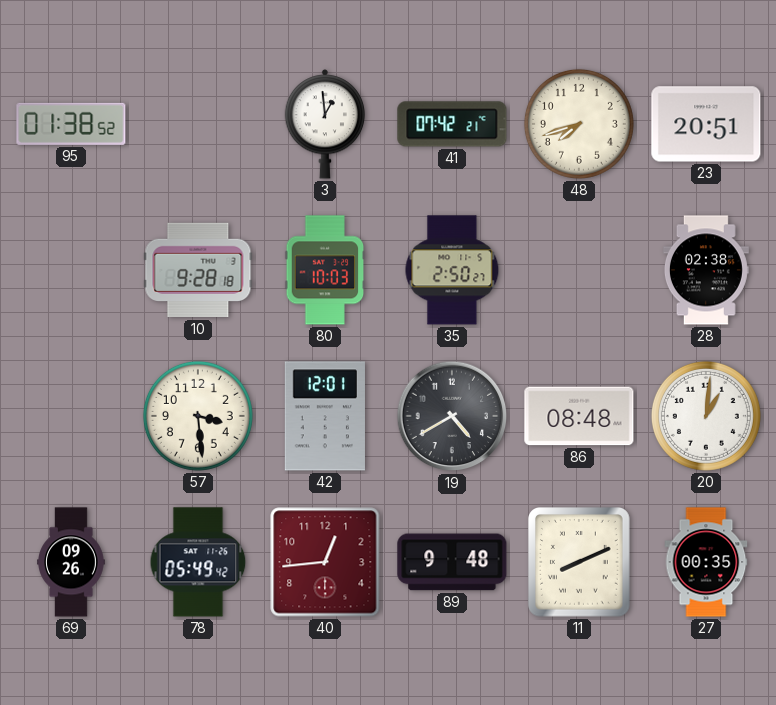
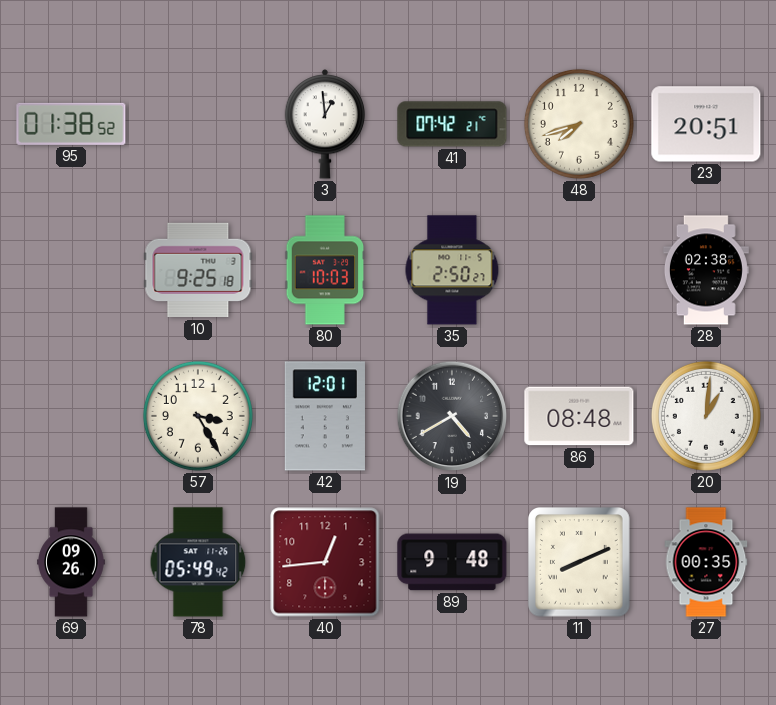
10: 9:28 -> 9:25
57: 3:29 -> 3:25
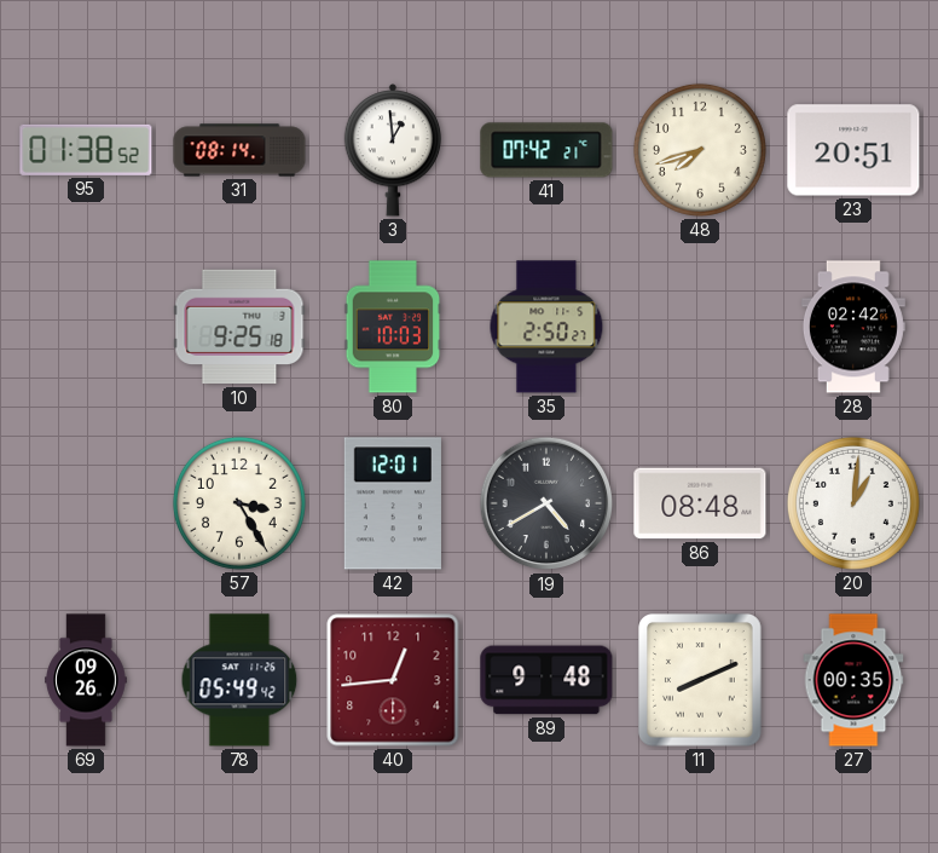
31: none -> 08:14
28: 02:38 -> 02:42
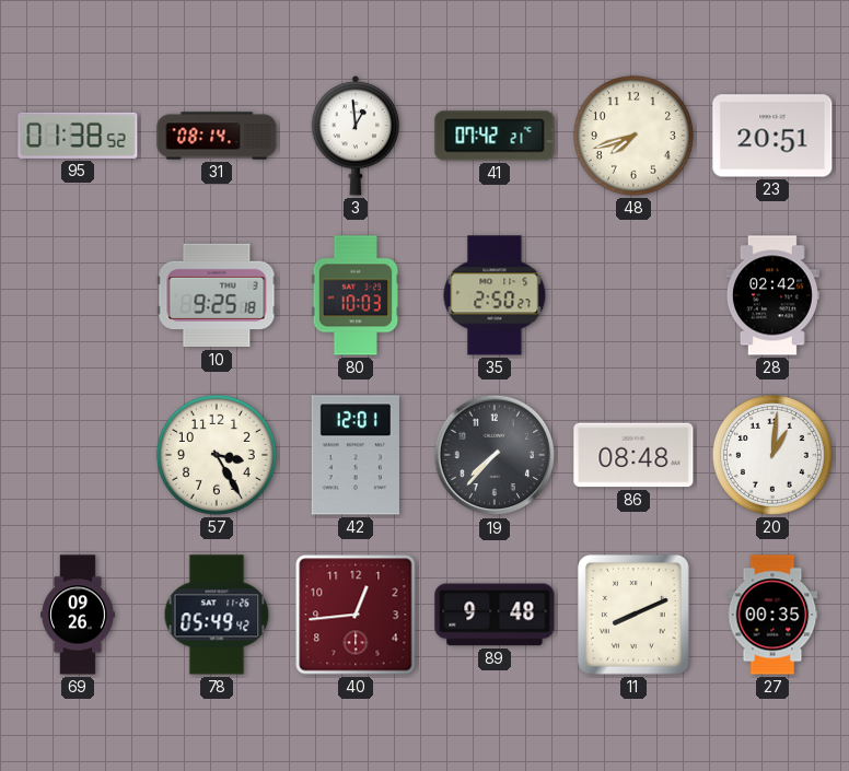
19: 4:40 -> 7:37
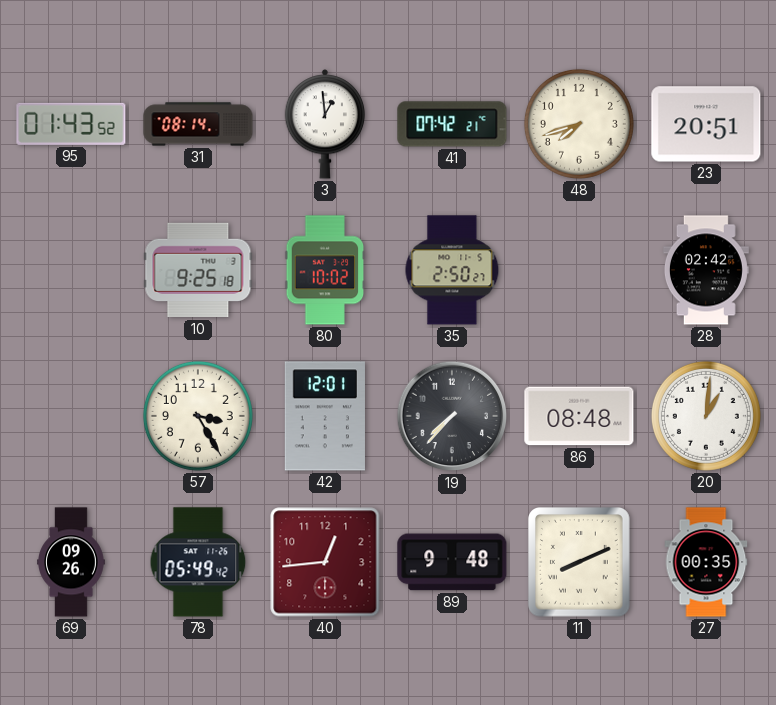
95: 01:38 -> 01:43
80: 10:03 -> 10:02
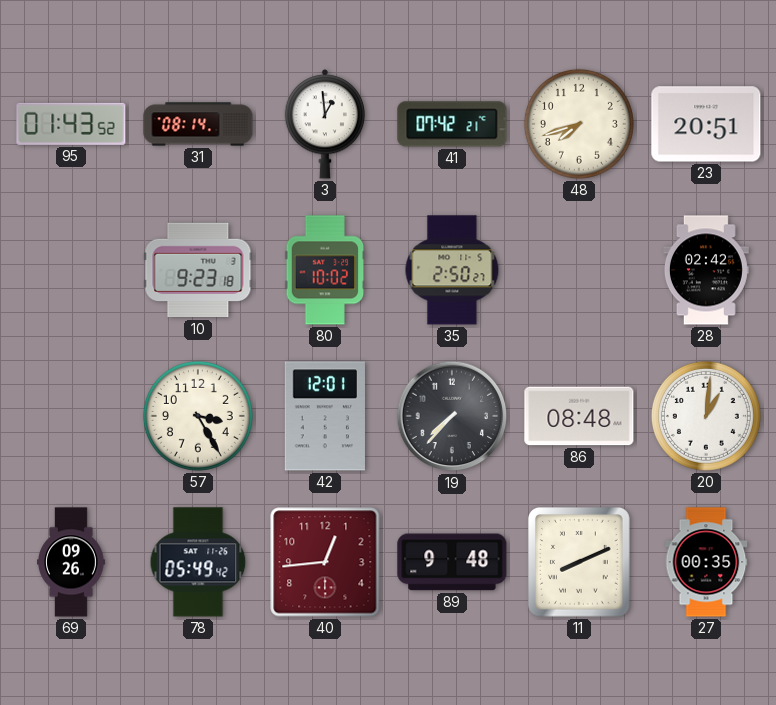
10: 9:25 -> 9:23
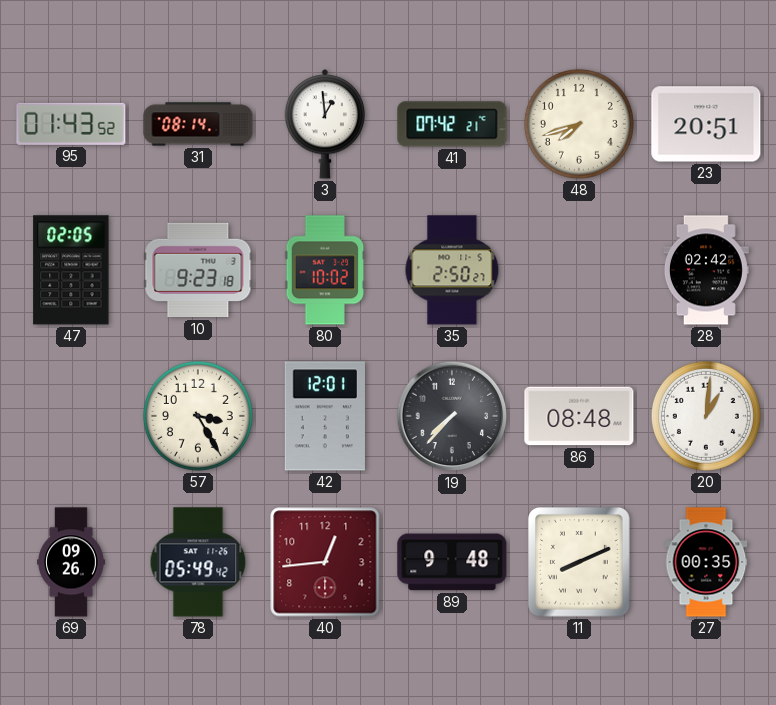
47: none -> 02:05
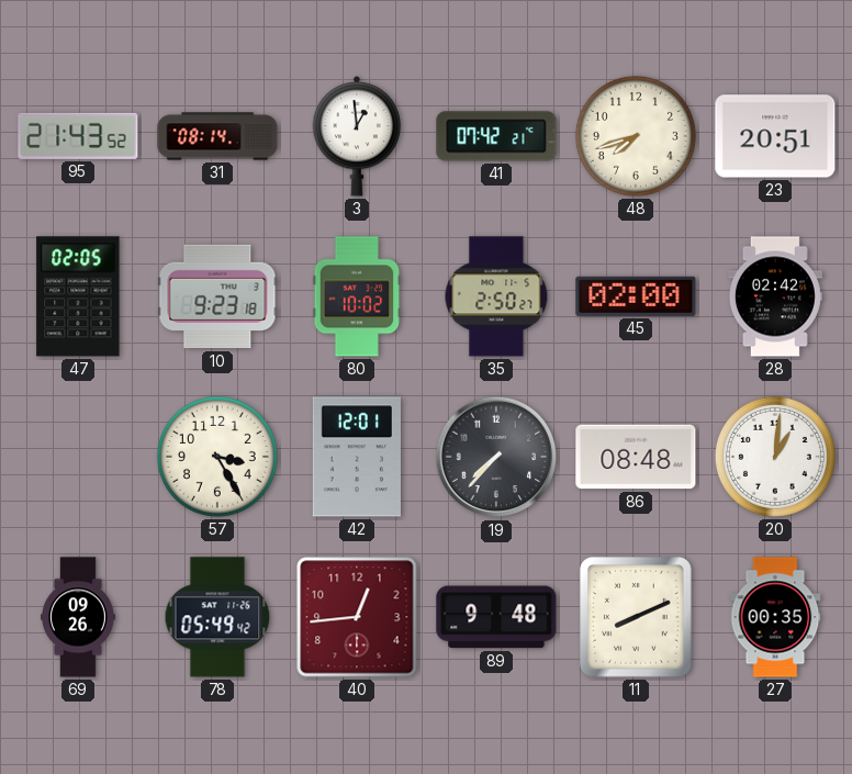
95: 01:43 -> 21:43
45: none -> 02:00
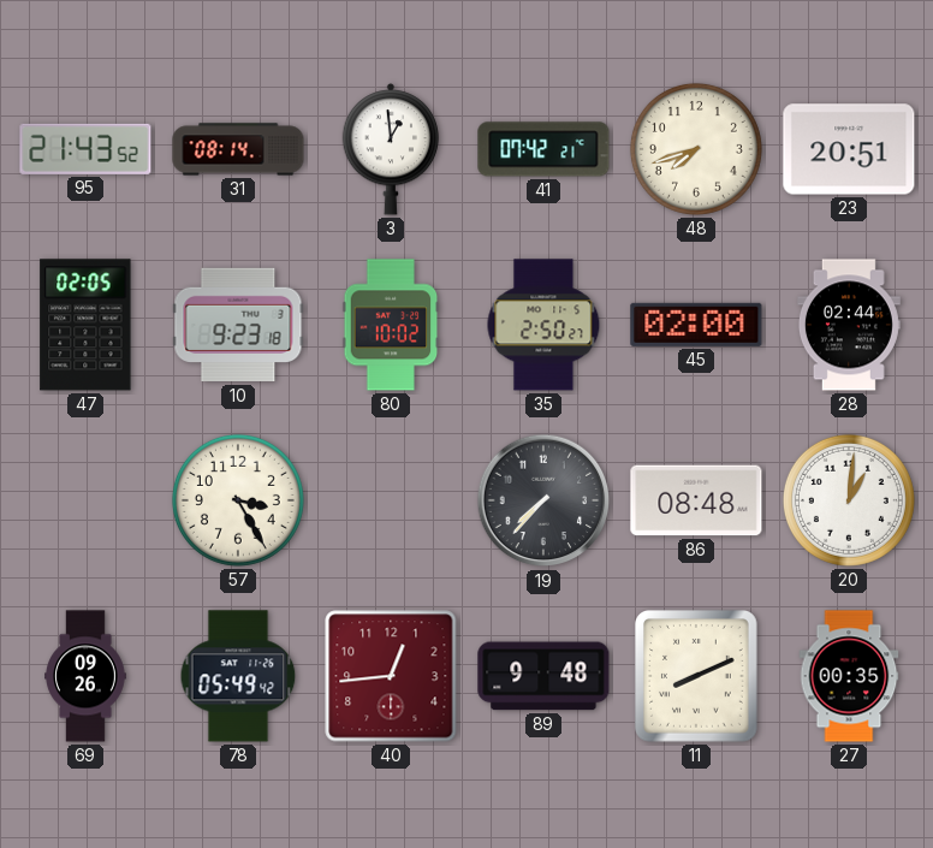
28: 02:42 -> 02:44
42: 12:01 -> none
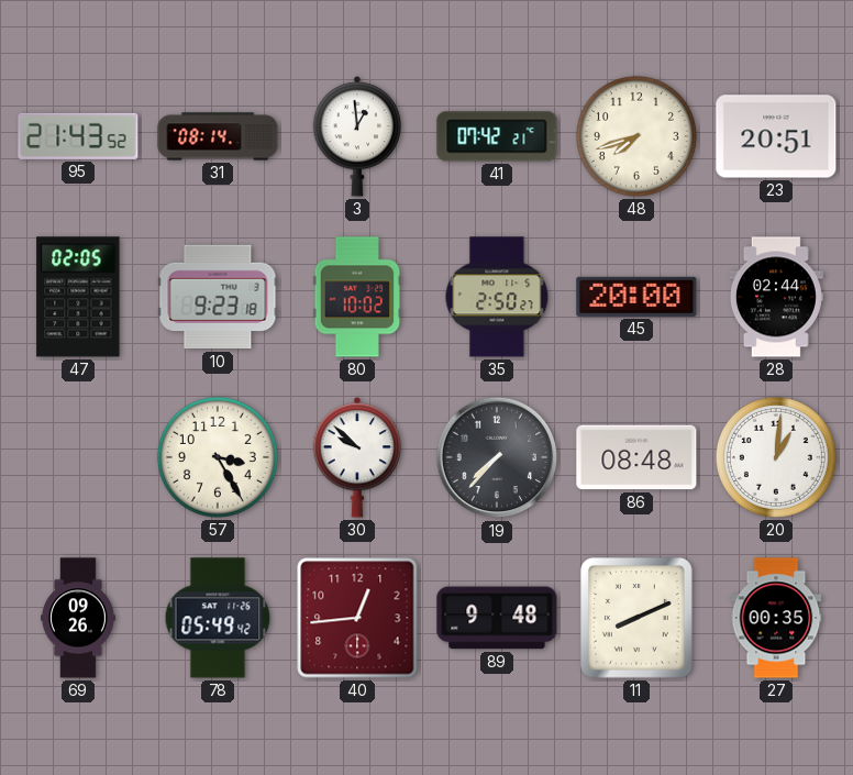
45: 02:00 -> 20:00
30: none -> 9:52
